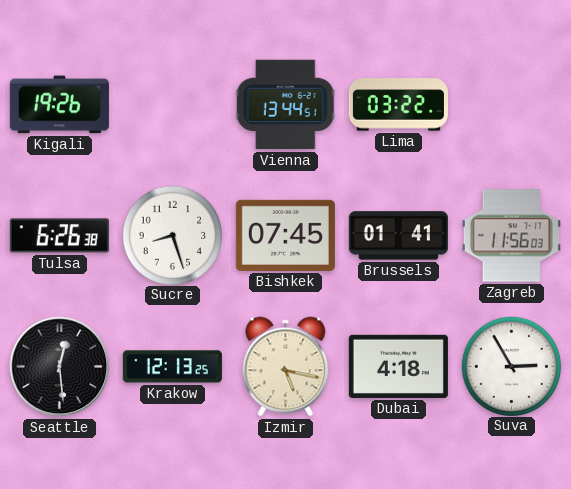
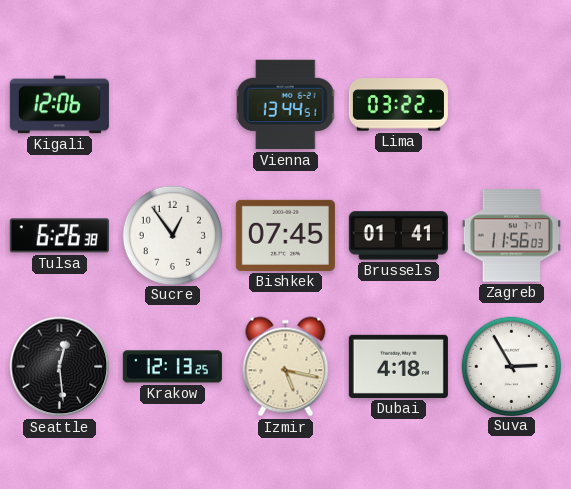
Kigali: 19:26 -> 12:06
Sucre: 8:27 -> 12:54
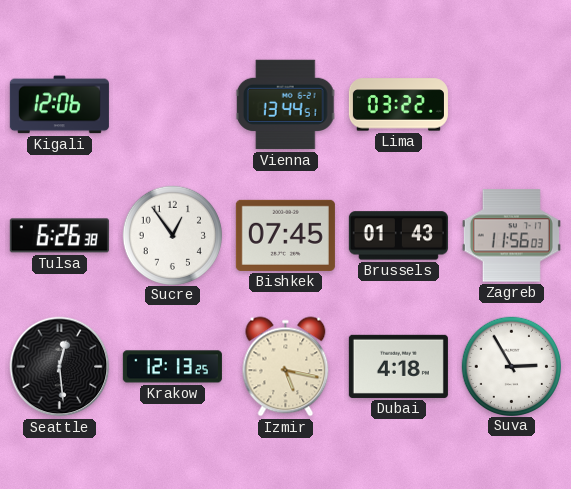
Brussels: 01:41 -> 01:43
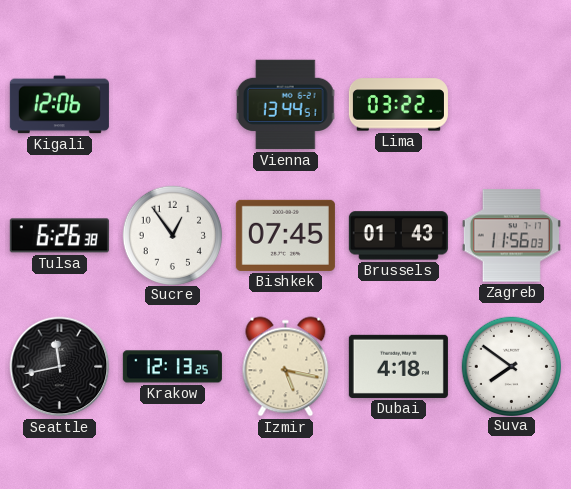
Seattle: 12:29 -> 11:43
Suva: 2:55 -> 7:51
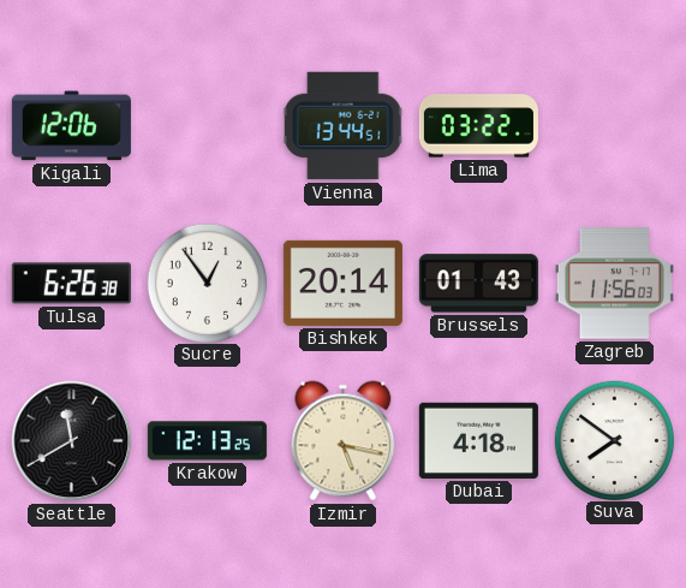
Bishkek: 07:45 -> 20:14
Seattle: 11:43 -> 11:40
